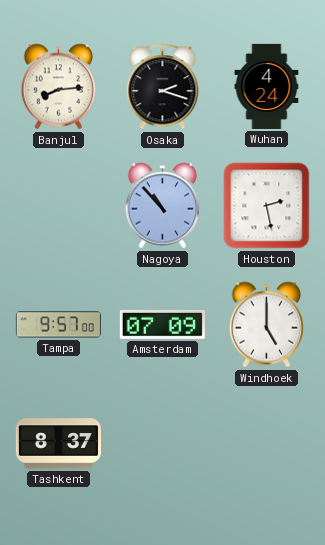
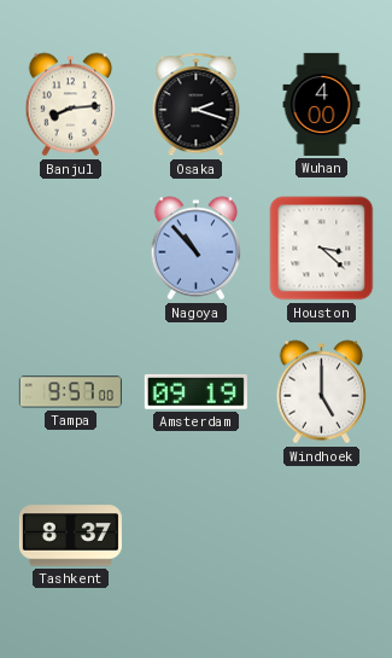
Wuhan: 4:24 -> 4:00
Houston: 2:28 -> 3:22
Amsterdam: 07:09 -> 09:19
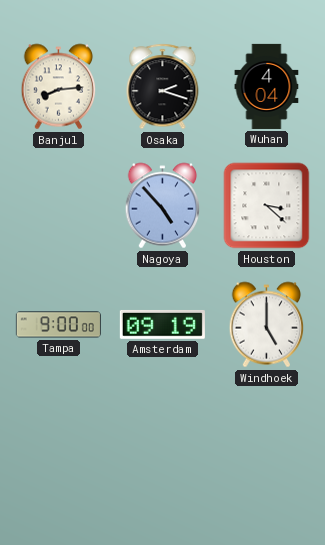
Wuhan: 4:00 -> 4:04
Nagoya: 10:53 -> 4:53
Tampa: 9:57 -> 9:00
Tashkent: 8:37 -> none
